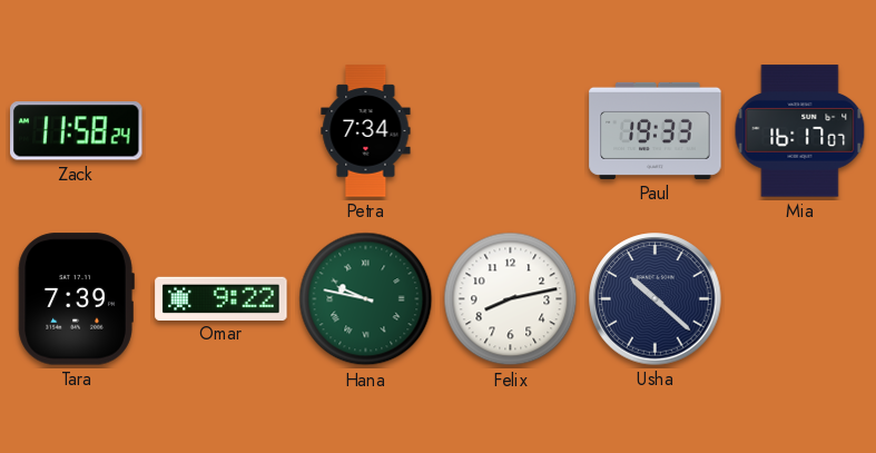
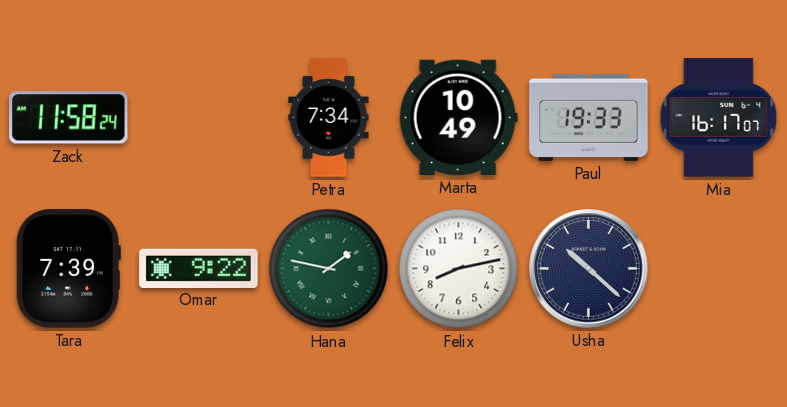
Marta: none -> 10:49
Hana: 9:47 -> 1:47
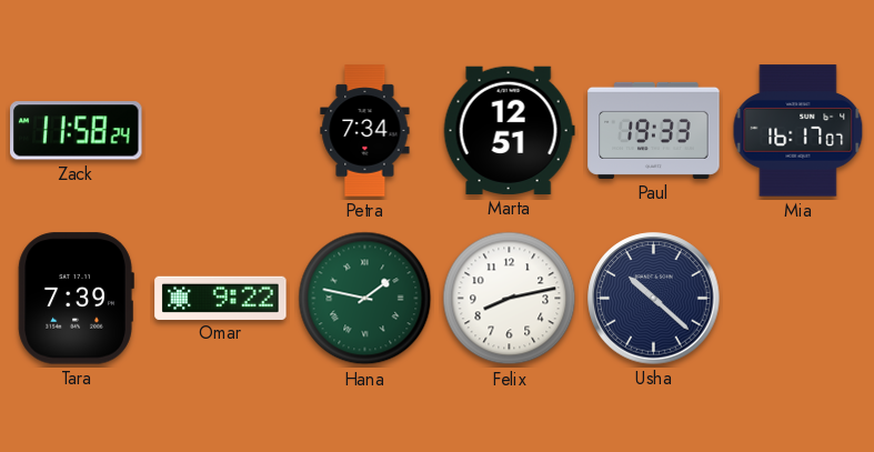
Marta: 10:49 -> 12:51
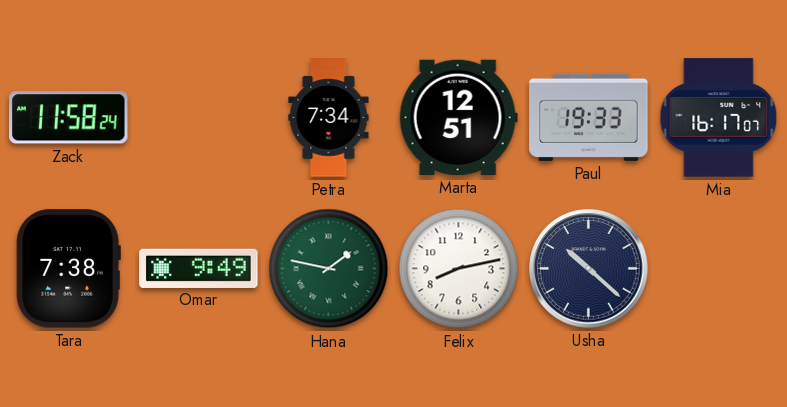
Tara: 7:39 -> 7:38
Omar: 9:22 -> 9:49
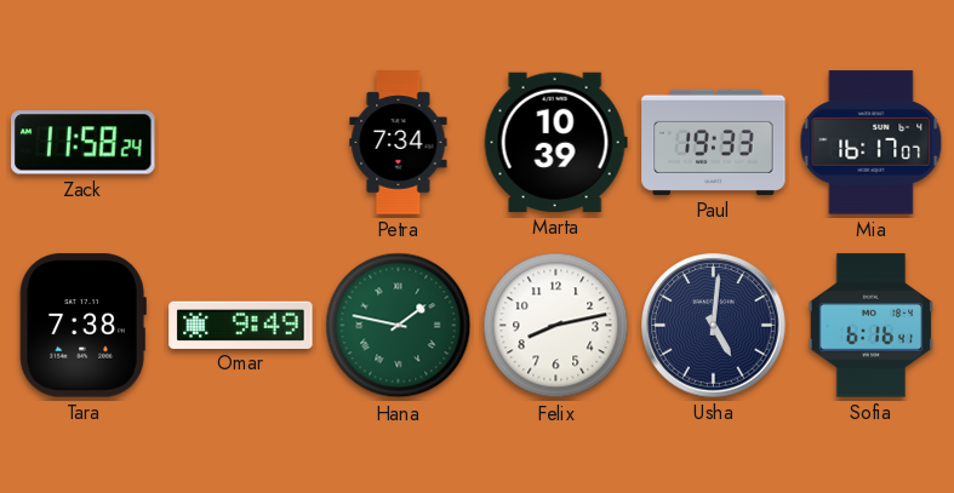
Marta: 12:51 -> 10:39
Usha: 10:22 -> 5:01
Sofia: none -> 6:16
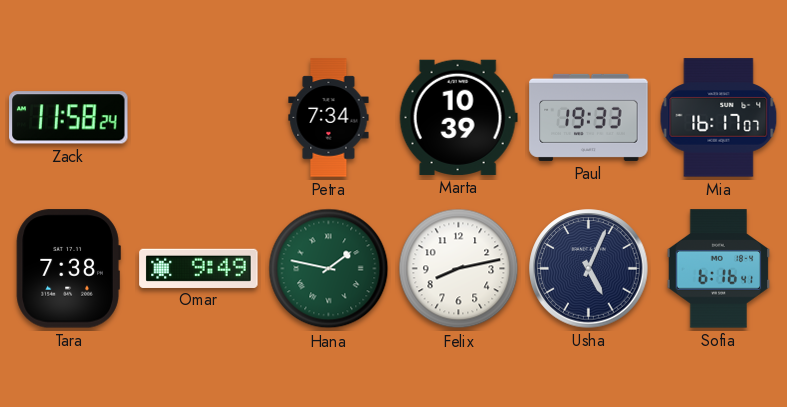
Usha: 5:01 -> 5:04
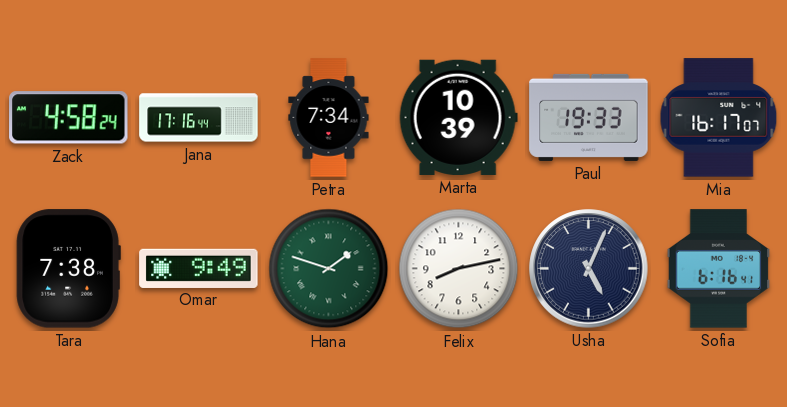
Zack: 11:58 -> 4:58
Jana: none -> 17:16
Hana: 1:47 -> 1:48
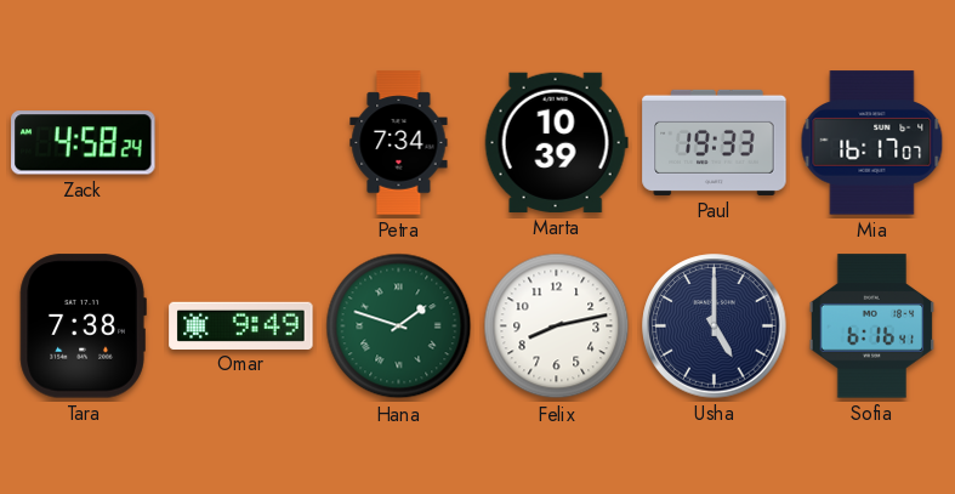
Jana: 17:16 -> none
Usha: 5:04 -> 5:00
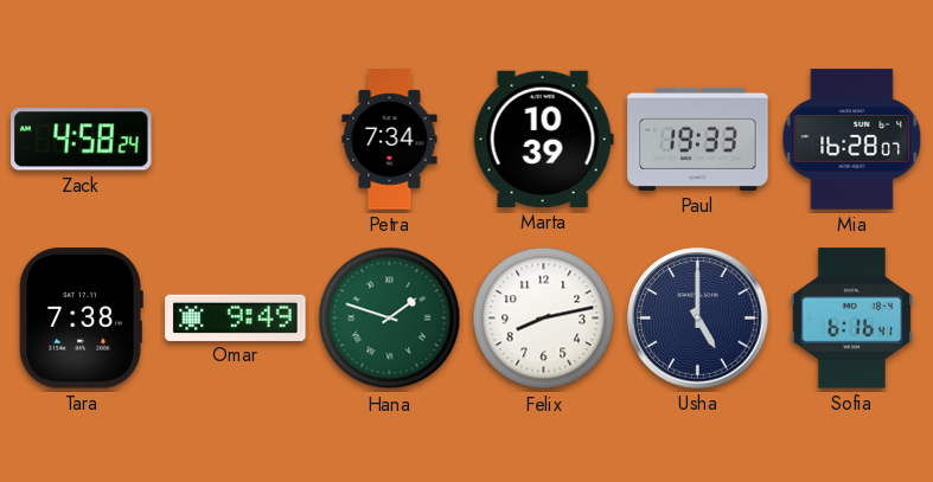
Mia: 16:17 -> 16:28
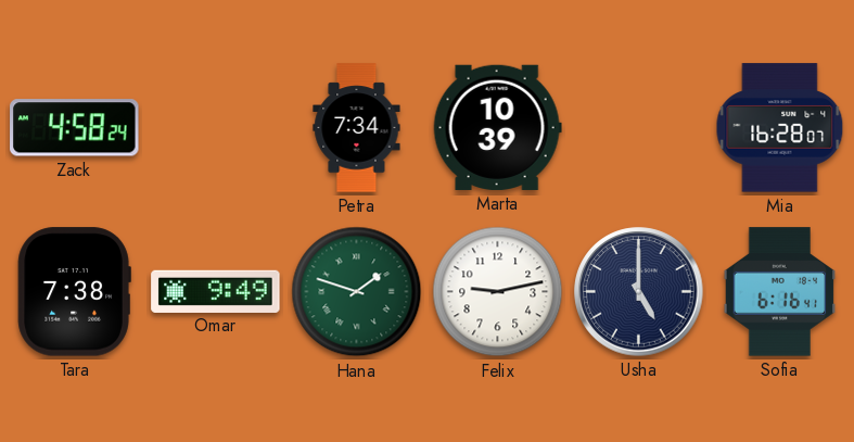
Paul: 19:33 -> none
Felix: 8:13 -> 9:13
